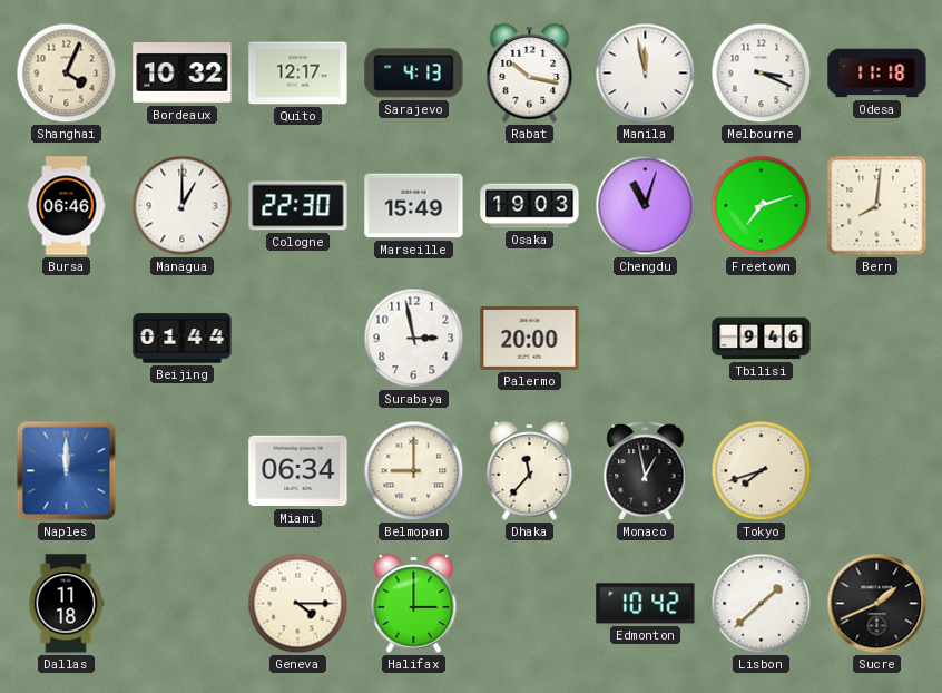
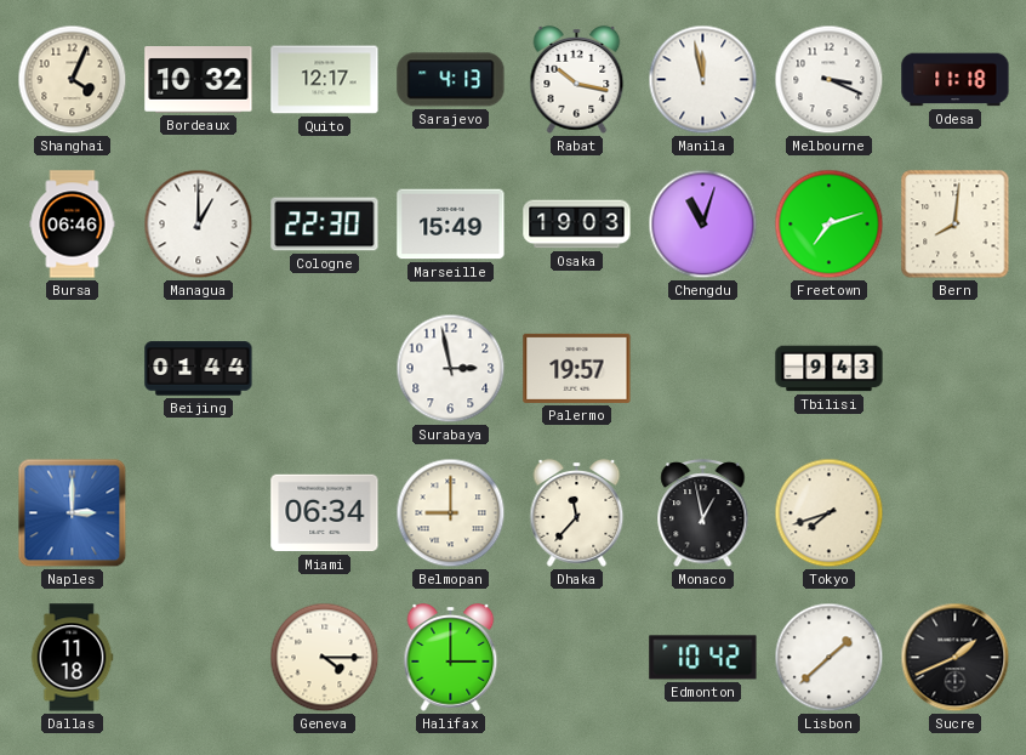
Palermo: 20:00 -> 19:57
Tbilisi: 9:46 -> 9:43
Naples: 12:00 -> 3:00
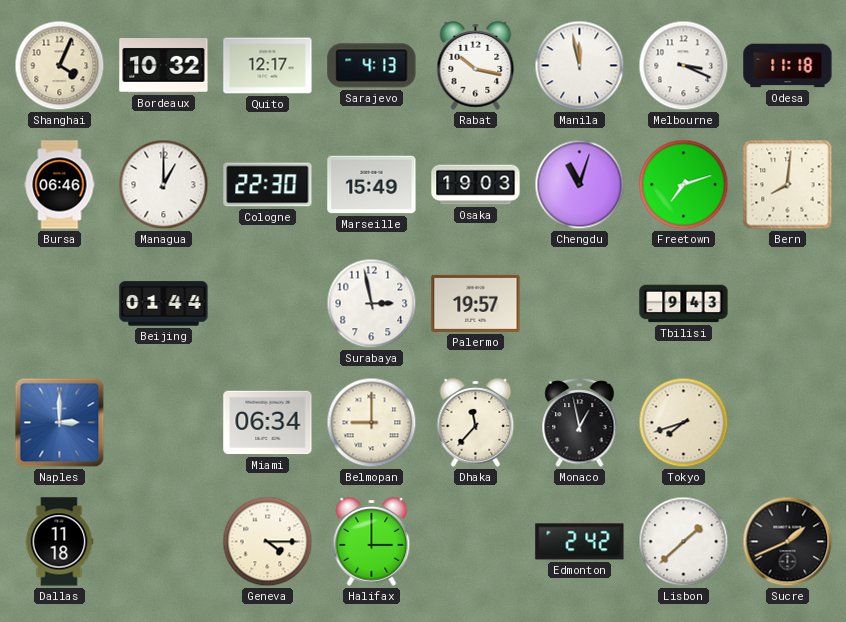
Edmonton: 10:42 -> 2:42
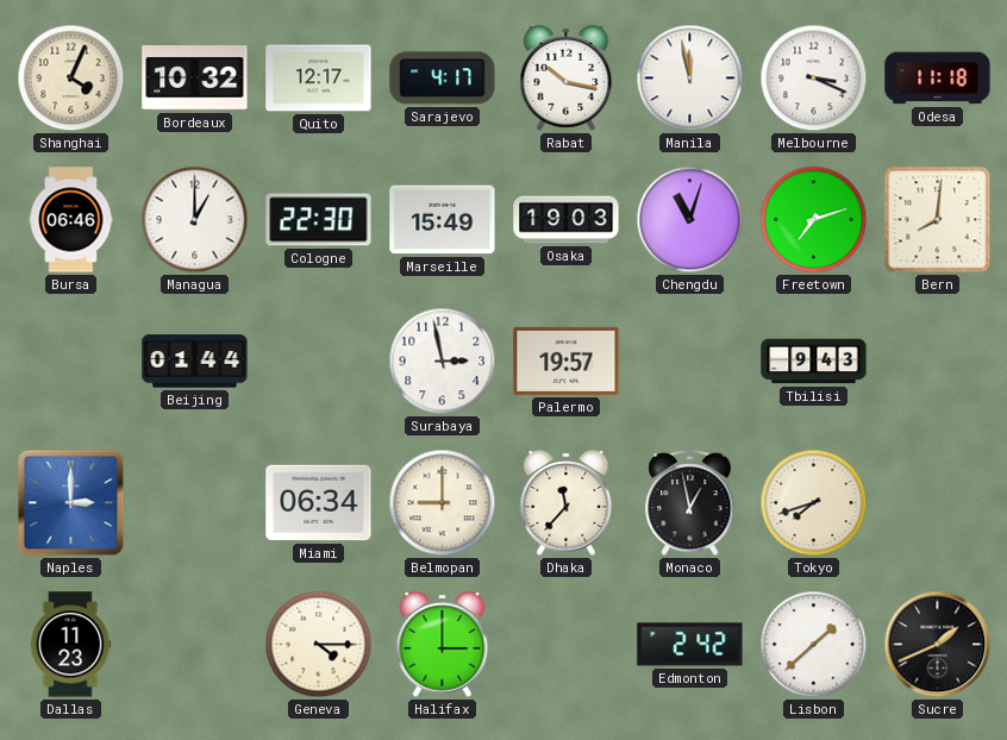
Sarajevo: 4:13 -> 4:17
Dallas: 11:18 -> 11:23
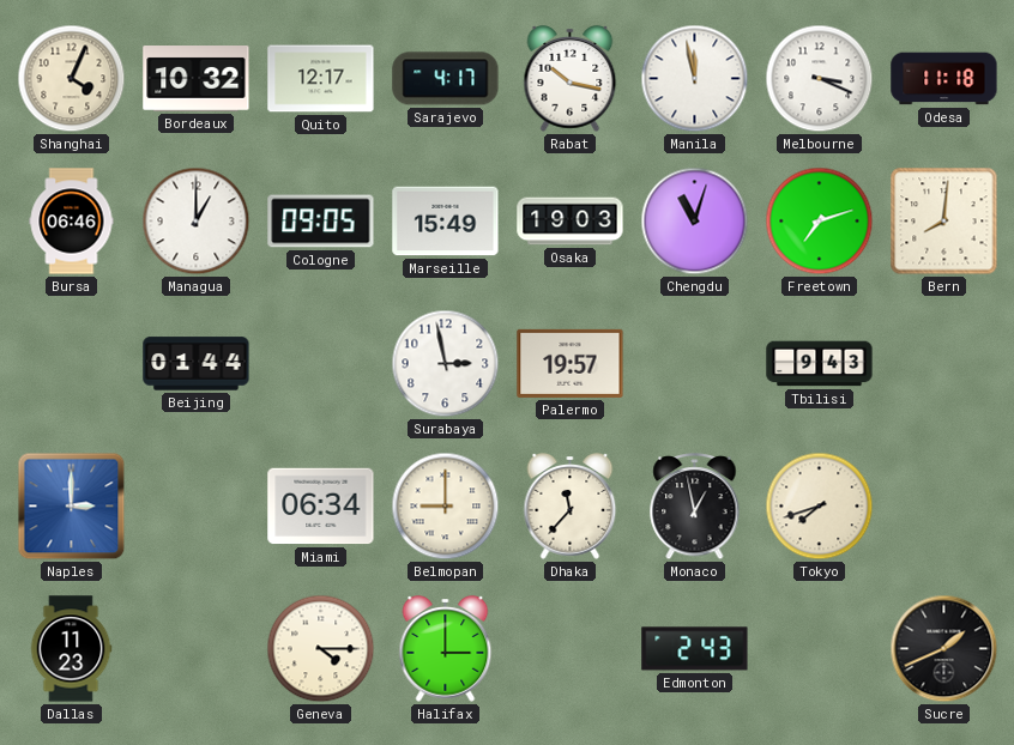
Cologne: 22:30 -> 09:05
Edmonton: 2:42 -> 2:43
Lisbon: 1:38 -> none
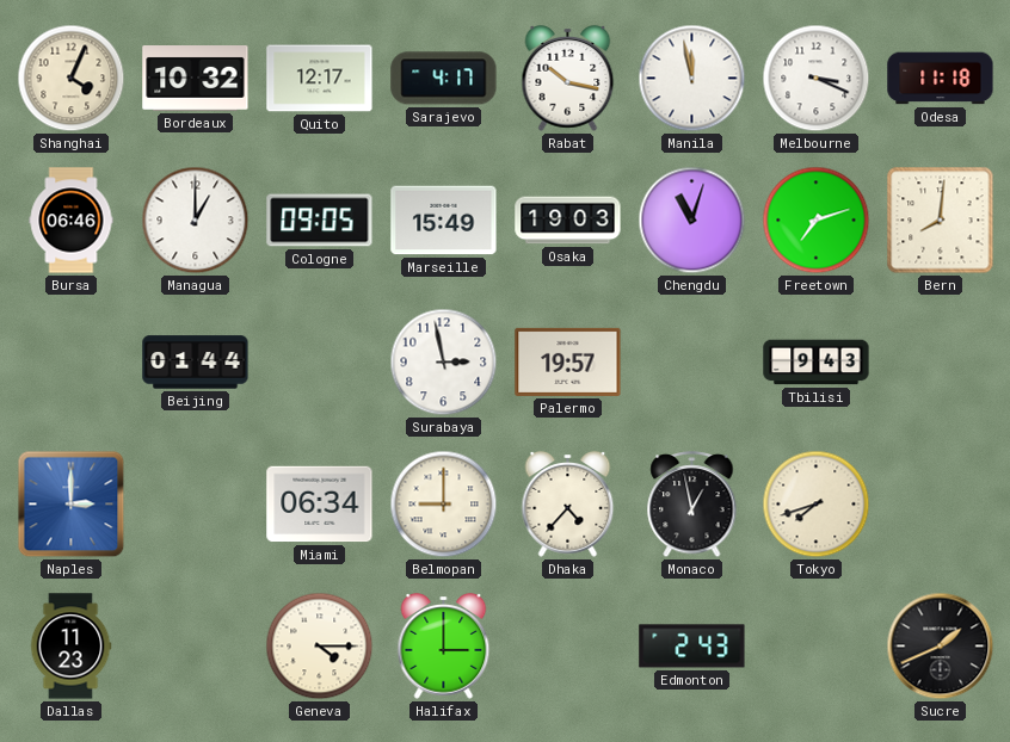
Dhaka: 11:37 -> 4:37
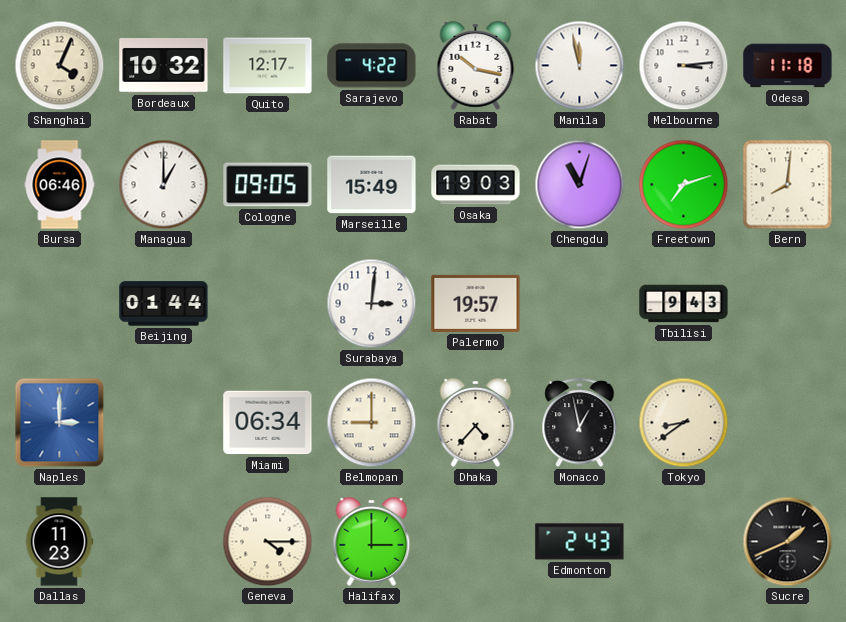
Sarajevo: 4:17 -> 4:22
Melbourne: 3:19 -> 3:14
Surabaya: 2:58 -> 3:01
Tokyo: 7:42 -> 8:39
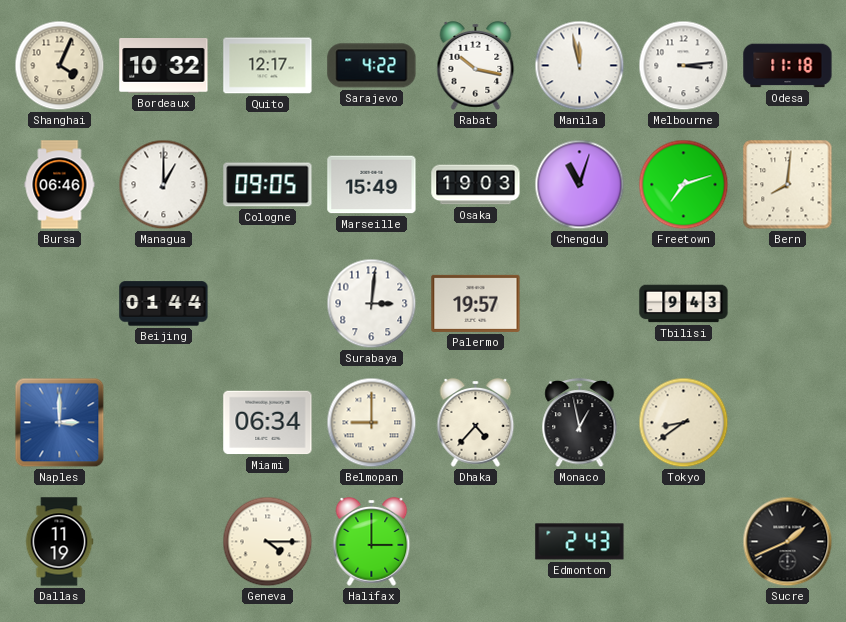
Dallas: 11:23 -> 11:19
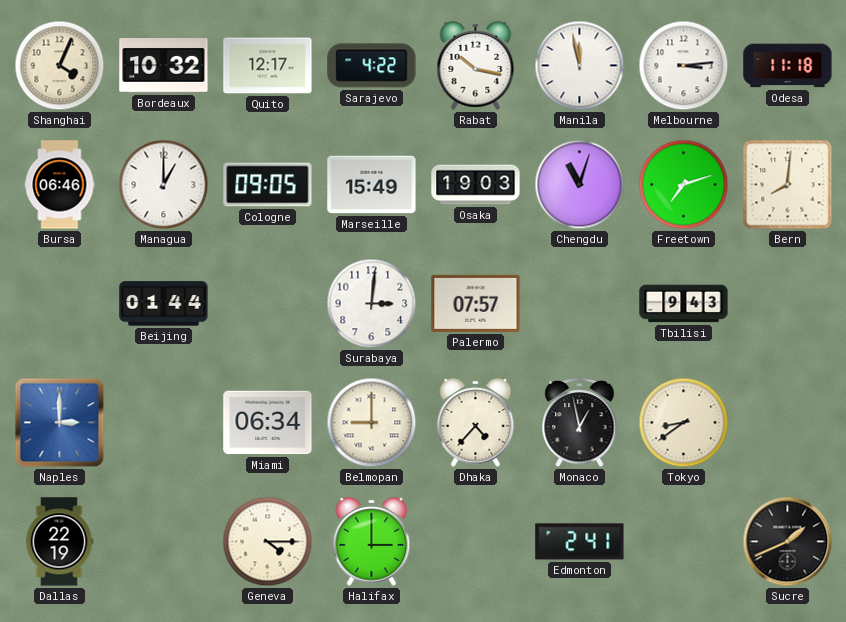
Palermo: 19:57 -> 07:57
Dallas: 11:19 -> 22:19
Edmonton: 2:43 -> 2:41
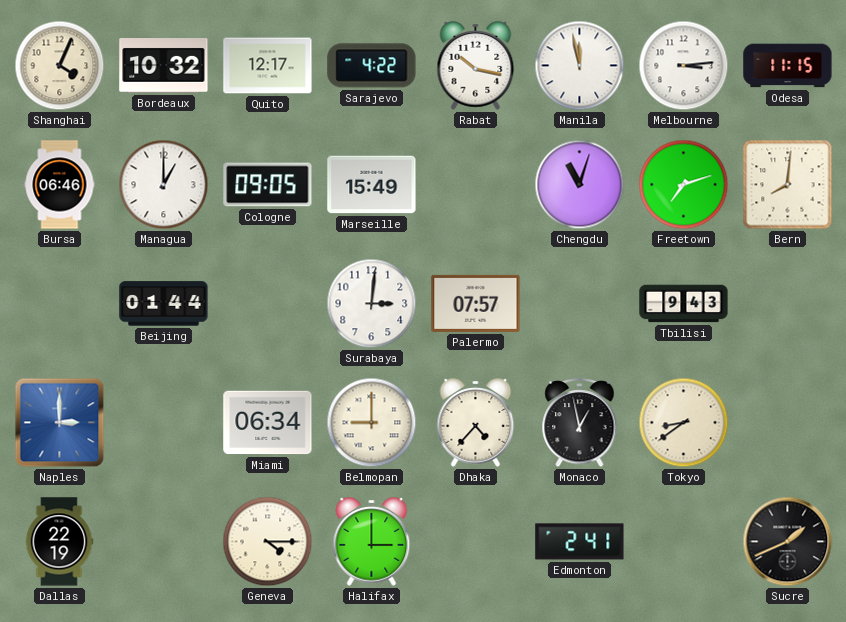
Odesa: 11:18 -> 11:15
Osaka: 19:03 -> none
